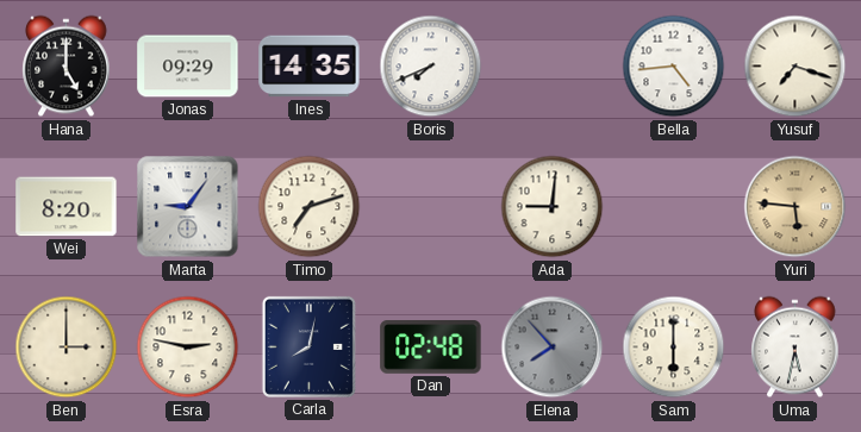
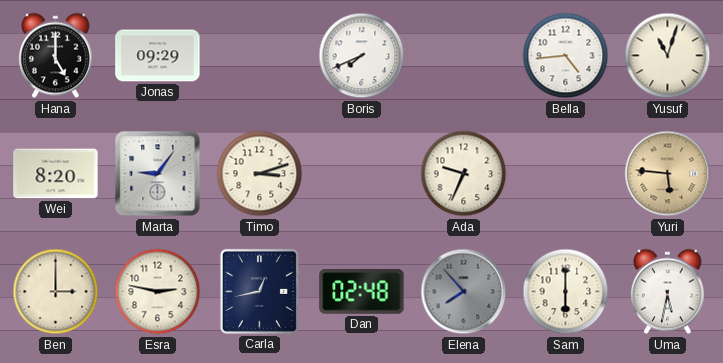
Ines: 14:35 -> none
Yusuf: 7:18 -> 11:03
Timo: 7:12 -> 3:12
Ada: 9:01 -> 9:34
Carla: 8:02 -> 12:43
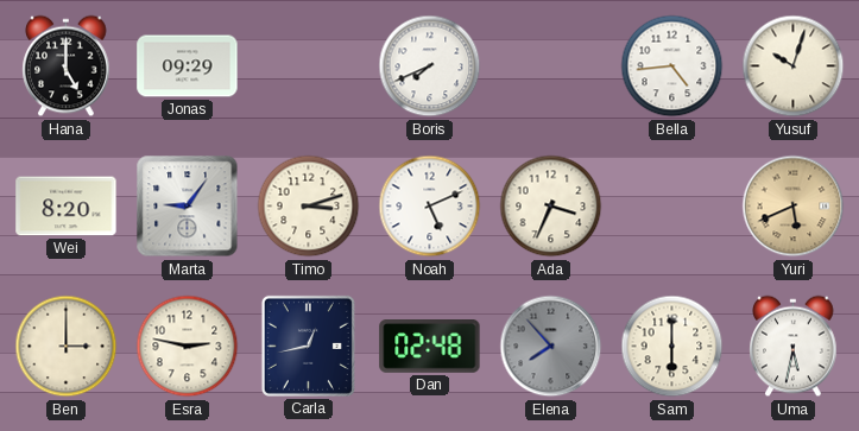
Yusuf: 11:03 -> 10:03
Noah: none -> 5:11
Ada: 9:34 -> 3:34
Yuri: 5:46 -> 5:41
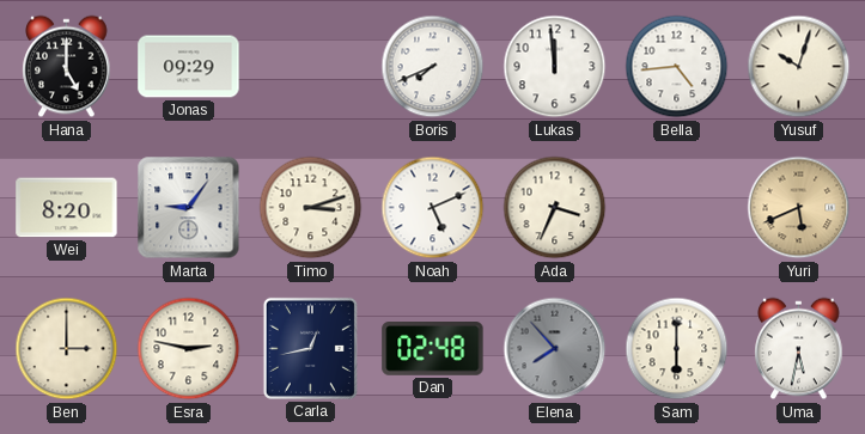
Lukas: none -> 11:59
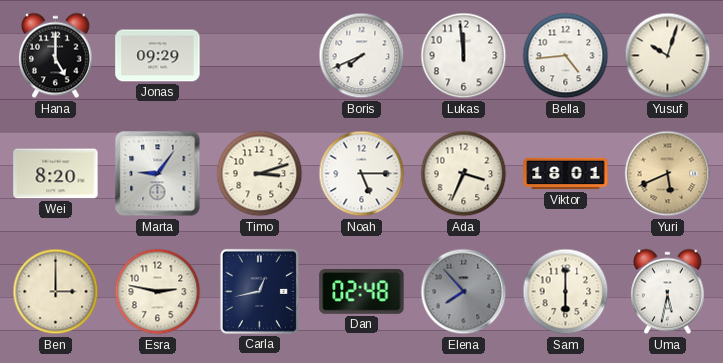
Noah: 5:11 -> 5:15
Viktor: none -> 18:01
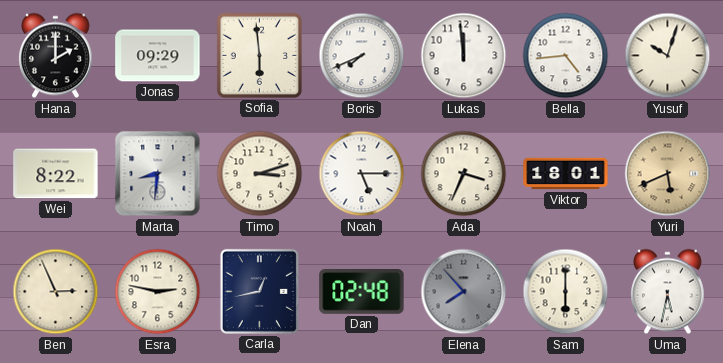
Hana: 5:00 -> 2:00
Sofia: none -> 5:59
Wei: 8:20 -> 8:22
Marta: 9:06 -> 8:31
Ben: 3:00 -> 2:56
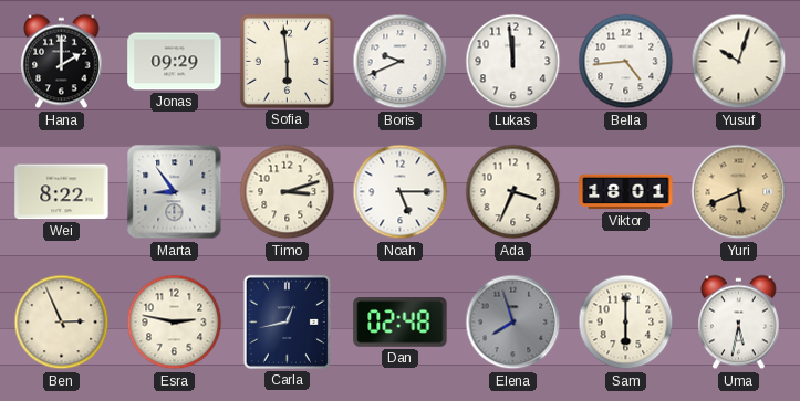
Boris: 7:41 -> 9:41
Marta: 8:31 -> 8:54
Elena: 7:53 -> 7:57
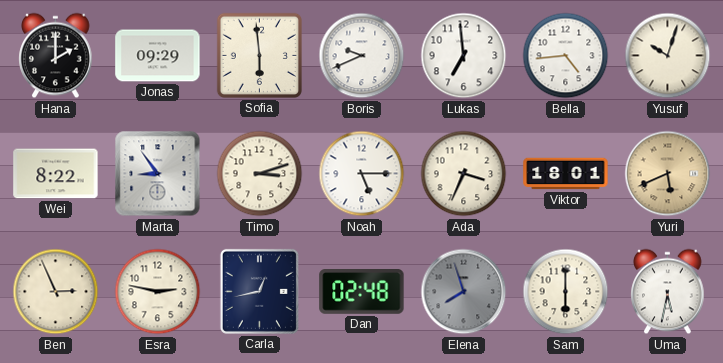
Lukas: 11:59 -> 6:59
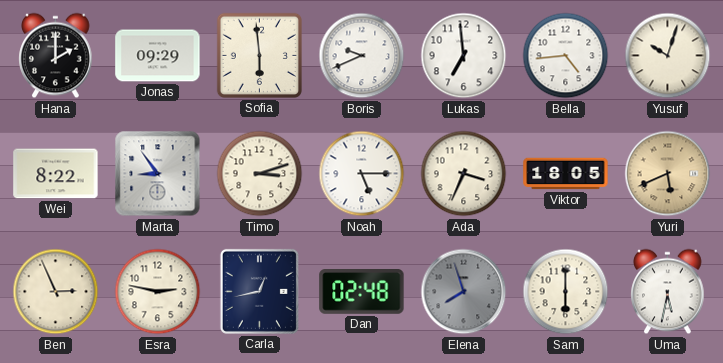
Viktor: 18:01 -> 18:05
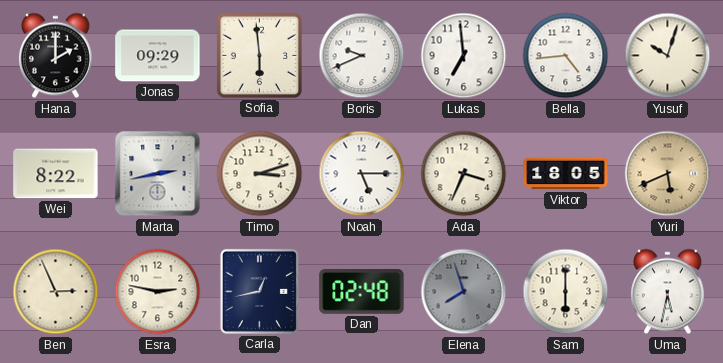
Marta: 8:54 -> 2:43
